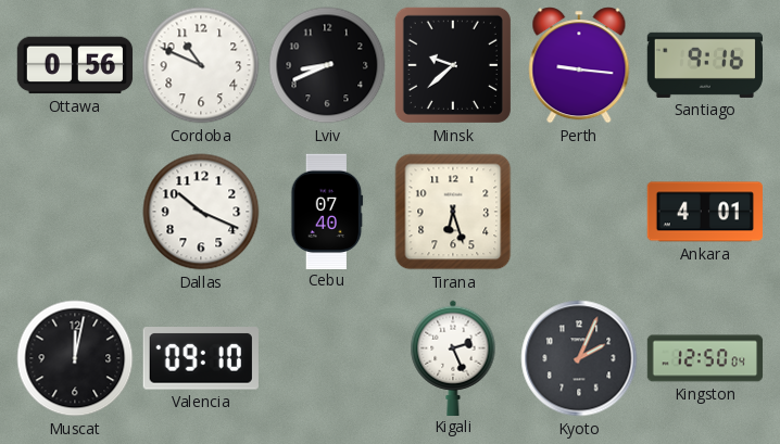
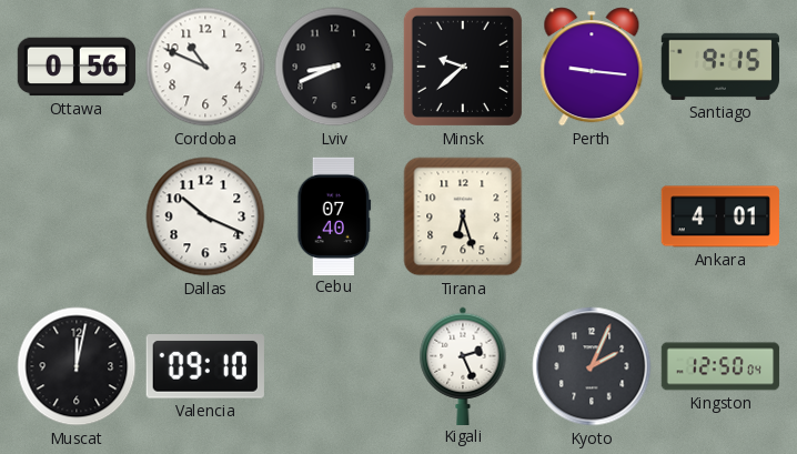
Santiago: 9:16 -> 9:15
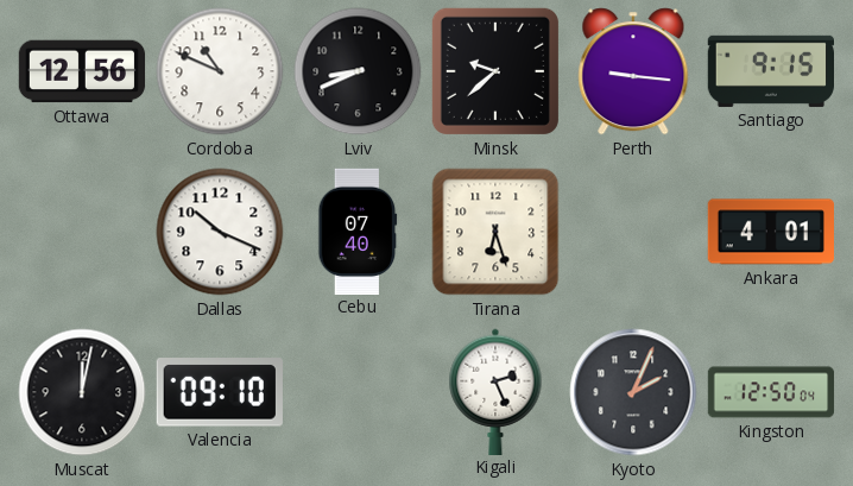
Ottawa: 0:56 -> 12:56
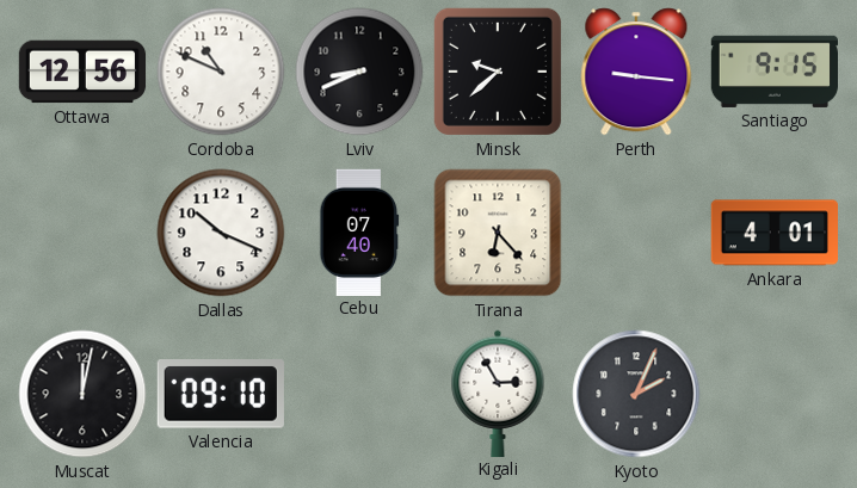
Tirana: 6:27 -> 6:23
Kigali: 2:26 -> 2:55
Kingston: 12:50 -> none
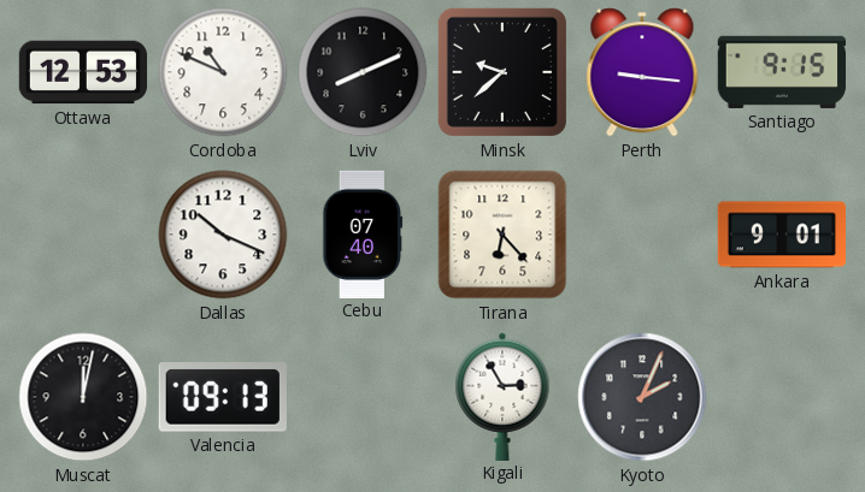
Ottawa: 12:56 -> 12:53
Lviv: 8:41 -> 8:11
Ankara: 4:01 -> 9:01
Valencia: 09:10 -> 09:13
